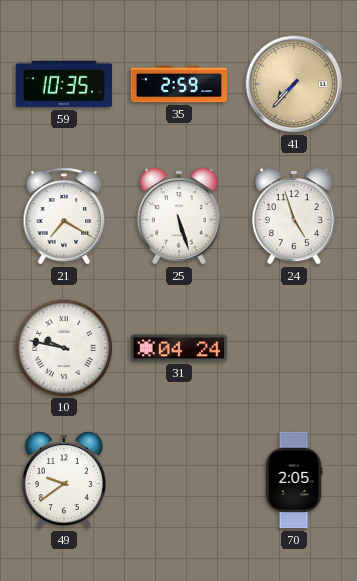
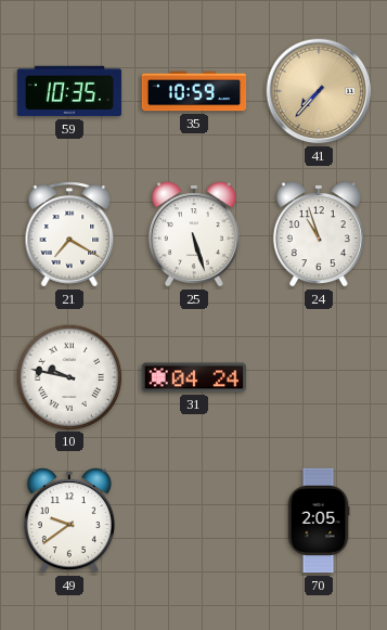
35: 2:59 -> 10:59
24: 4:57 -> 10:57
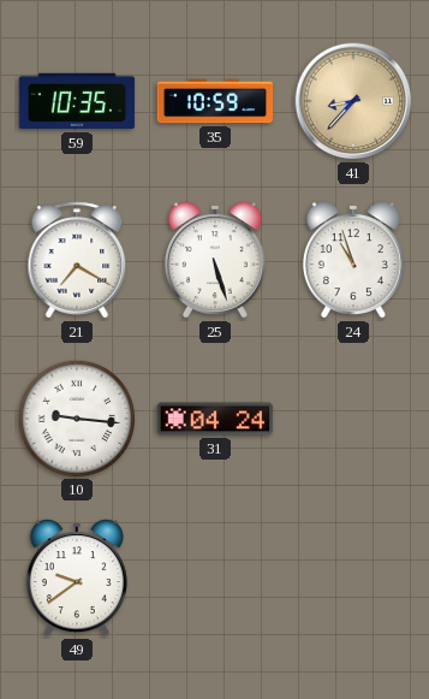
41: 7:37 -> 8:37
10: 9:47 -> 9:16
70: 2:05 -> none
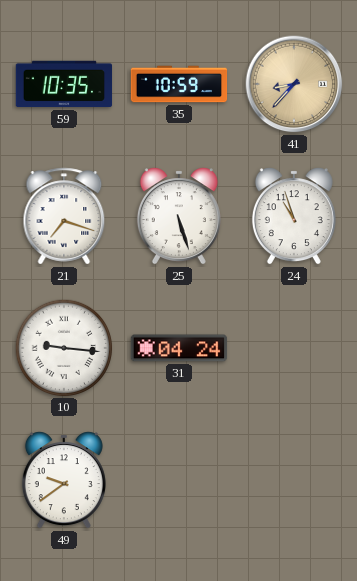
21: 7:20 -> 7:18
